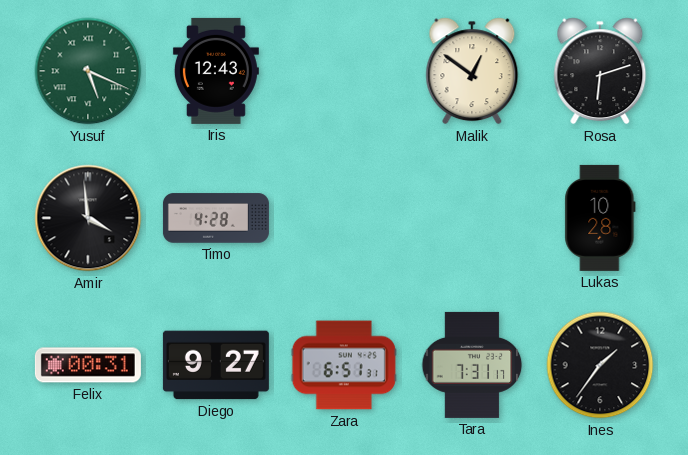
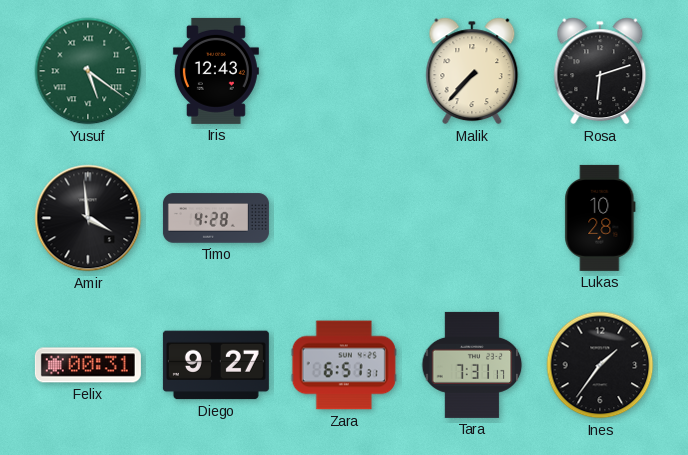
Yusuf: 5:19 -> 5:21
Malik: 12:51 -> 7:37
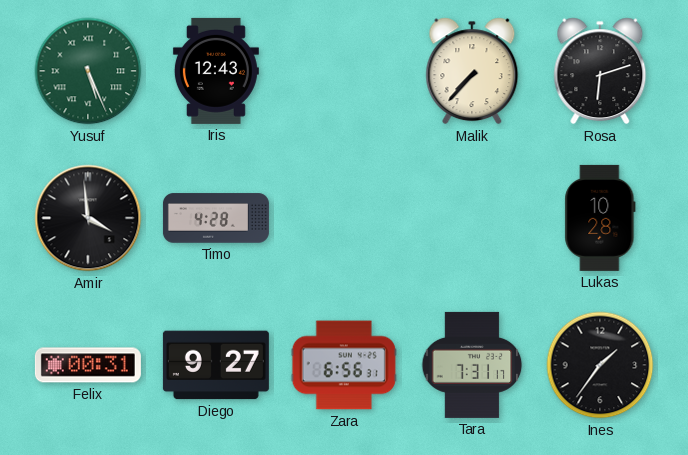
Yusuf: 5:21 -> 5:26
Zara: 6:51 -> 6:56
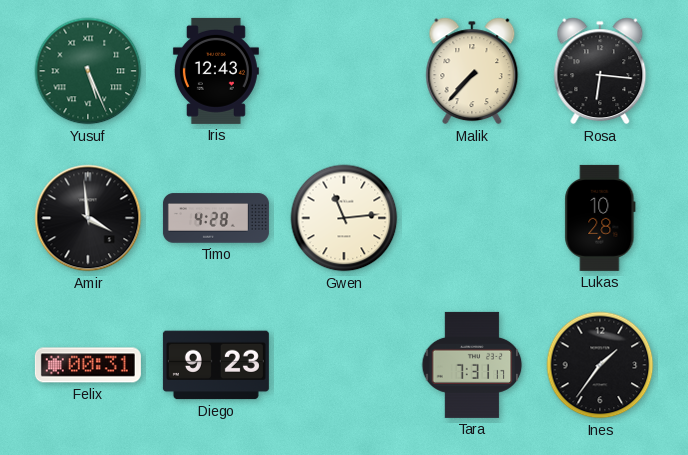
Rosa: 6:12 -> 6:16
Gwen: none -> 11:14
Diego: 9:27 -> 9:23
Zara: 6:56 -> none
